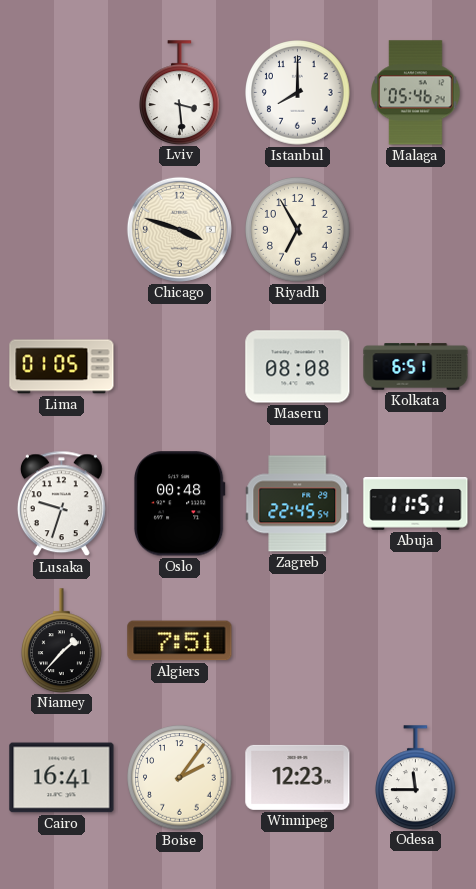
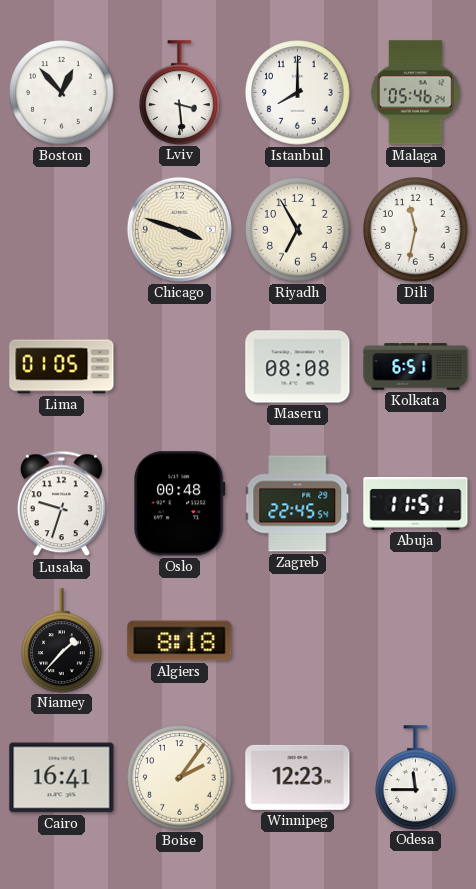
Boston: none -> 12:53
Dili: none -> 11:32
Algiers: 7:51 -> 8:18
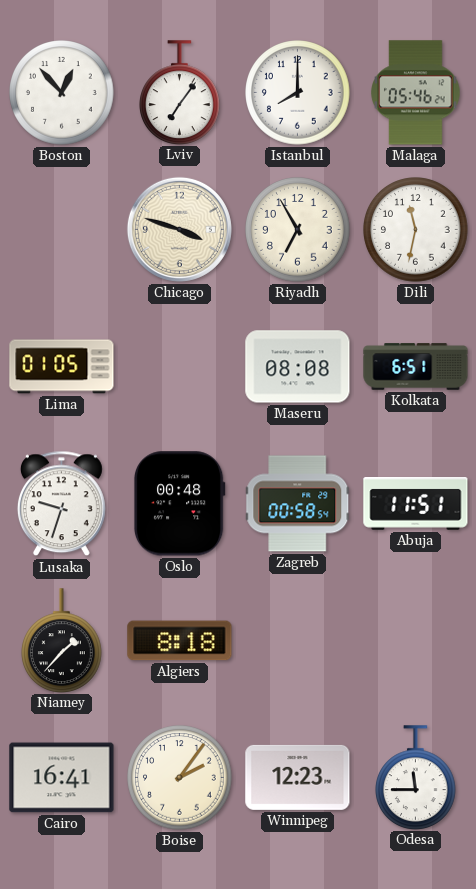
Lviv: 3:29 -> 7:06
Zagreb: 22:45 -> 00:58
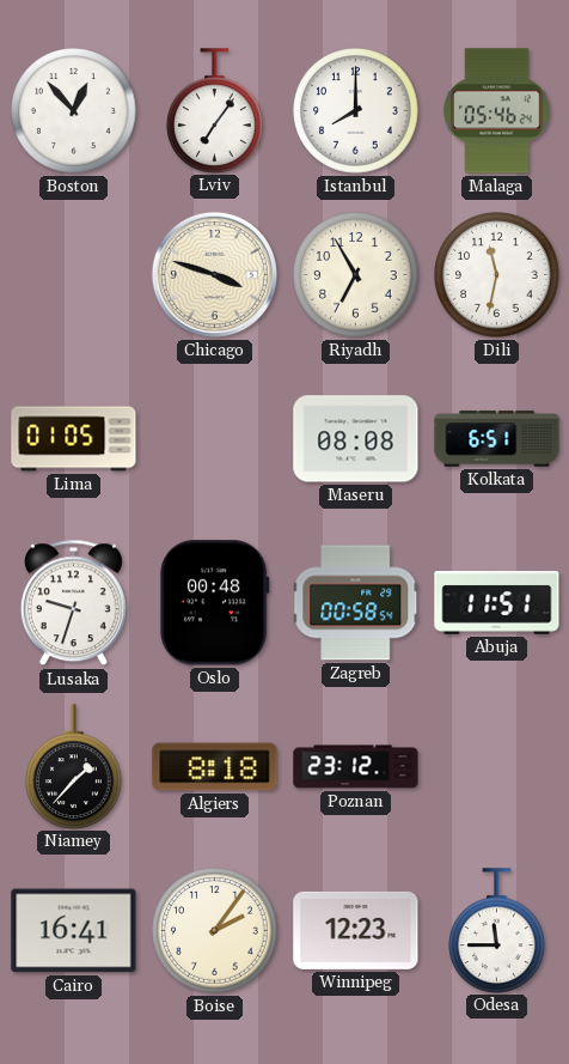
Poznan: none -> 23:12
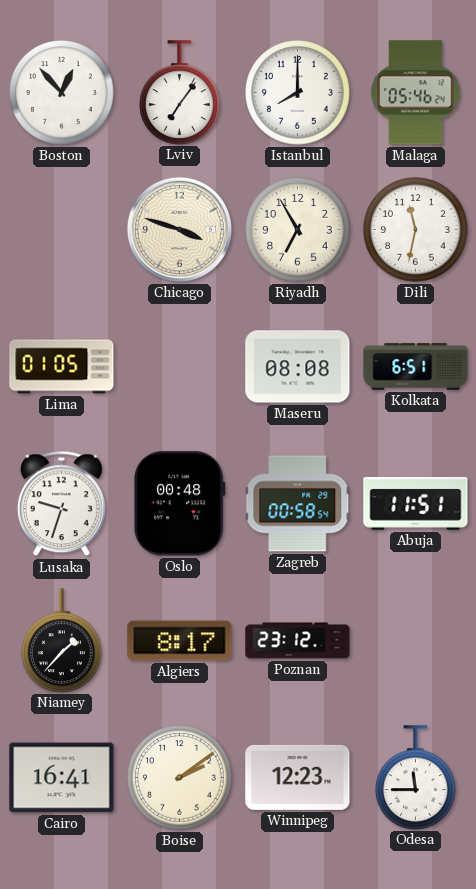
Algiers: 8:18 -> 8:17
Boise: 2:06 -> 2:09
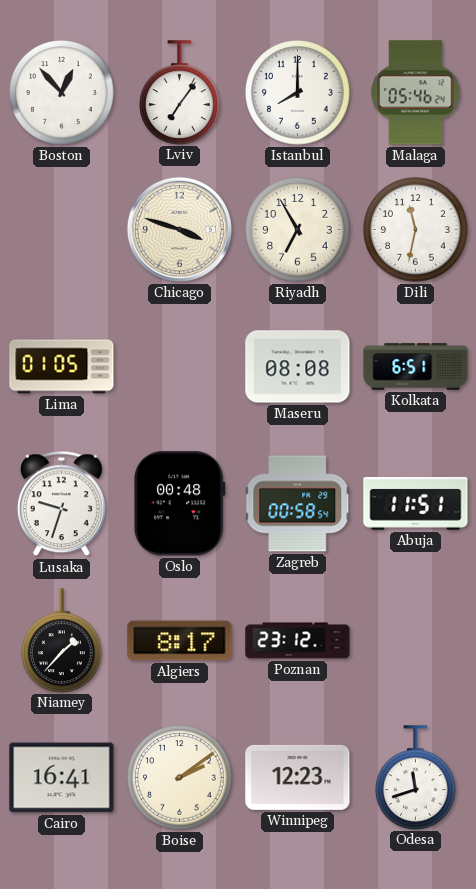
Odesa: 11:45 -> 11:42
